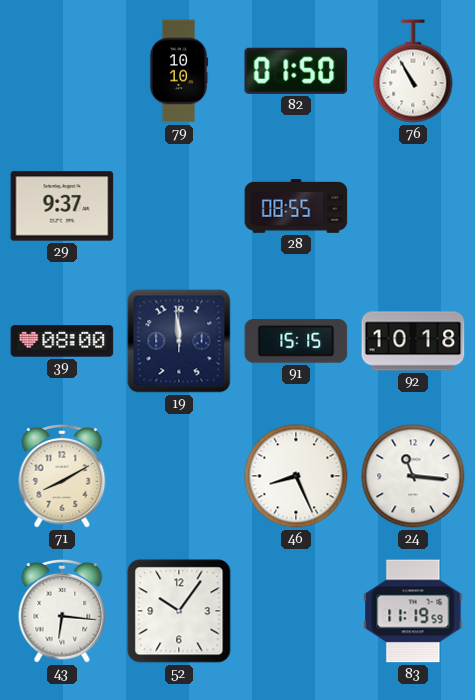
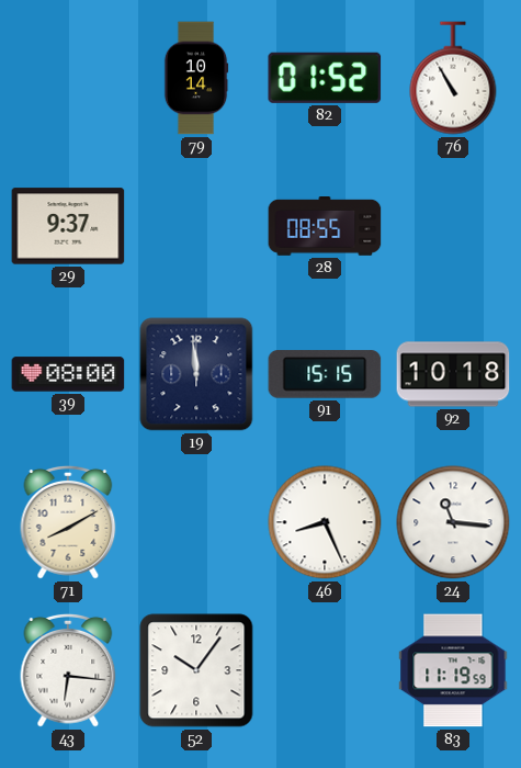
79: 10:10 -> 10:14
82: 01:50 -> 01:52
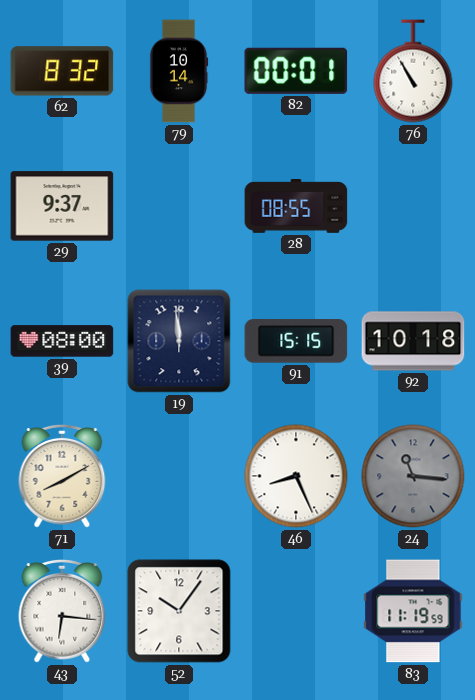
62: none -> 8:32
82: 01:52 -> 00:01
24 dial: white -> grey
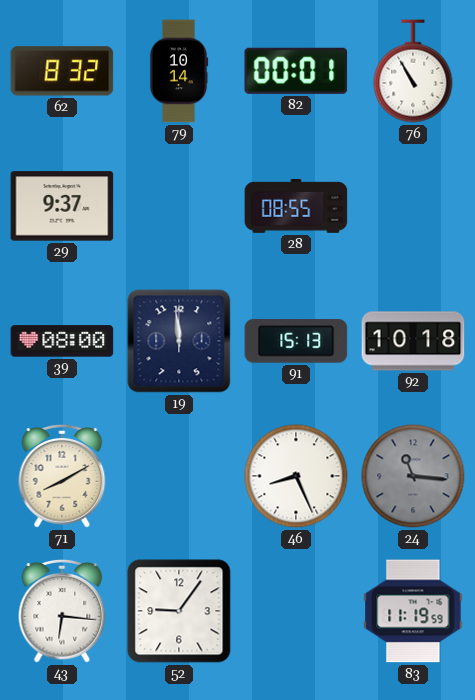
91: 15:15 -> 15:13
52: 10:06 -> 9:06
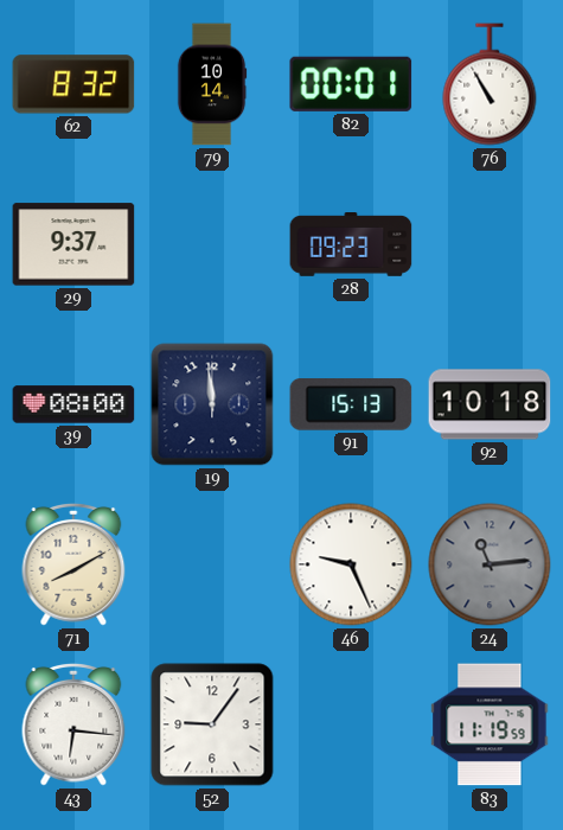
28: 08:55 -> 09:23
46: 8:26 -> 9:26
24: 11:16 -> 11:14
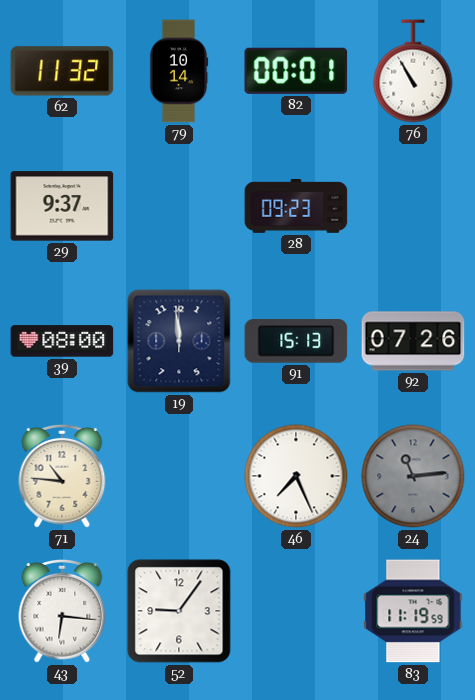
62: 8:32 -> 11:32
92: 10:18 -> 07:26
71: 8:10 -> 10:46
46: 9:26 -> 7:26
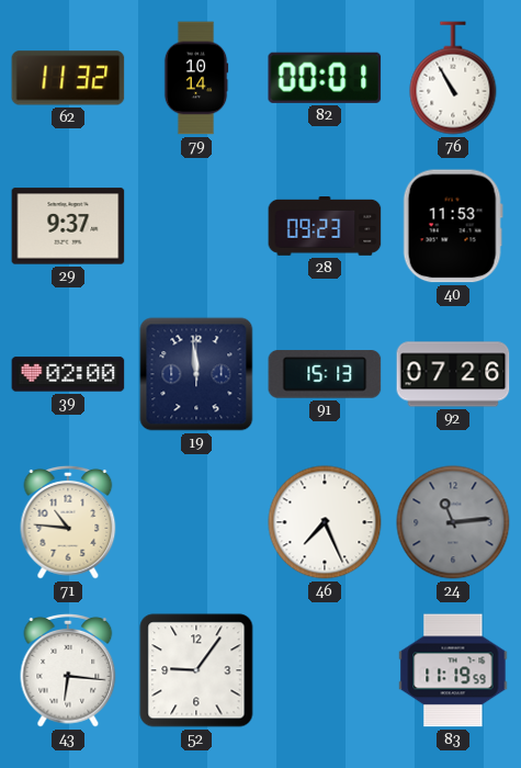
40: none -> 11:53
39: 08:00 -> 02:00
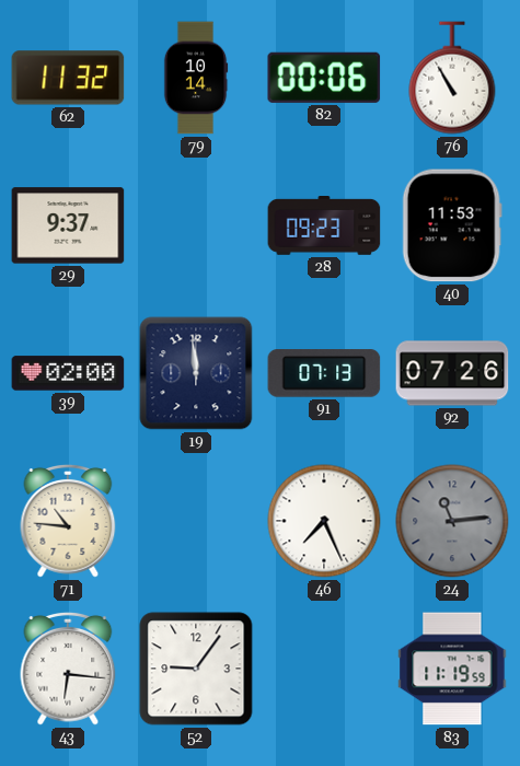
82: 00:01 -> 00:06
91: 15:13 -> 07:13
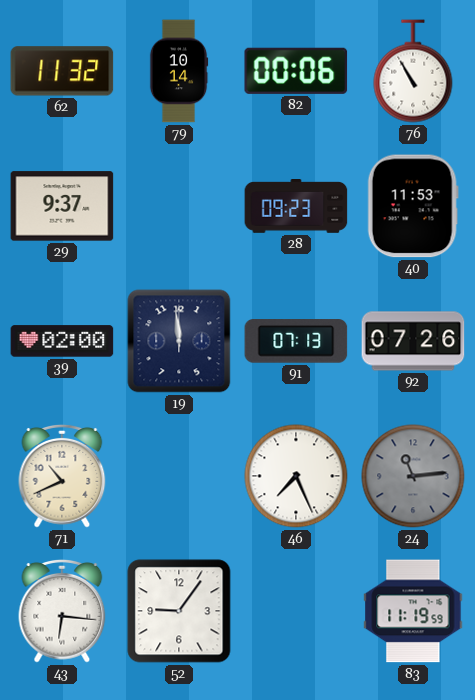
71: 10:46 -> 10:41
